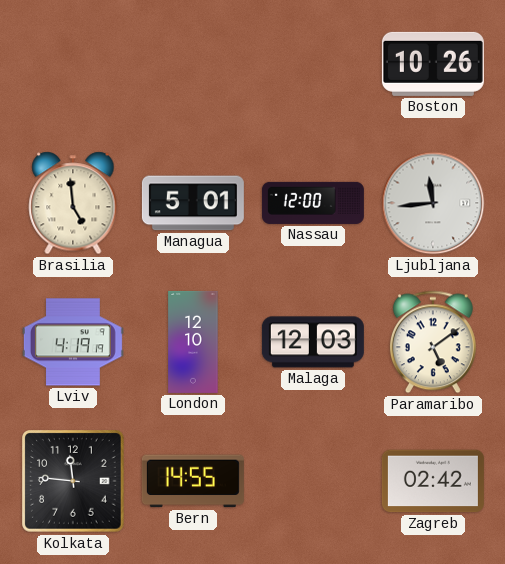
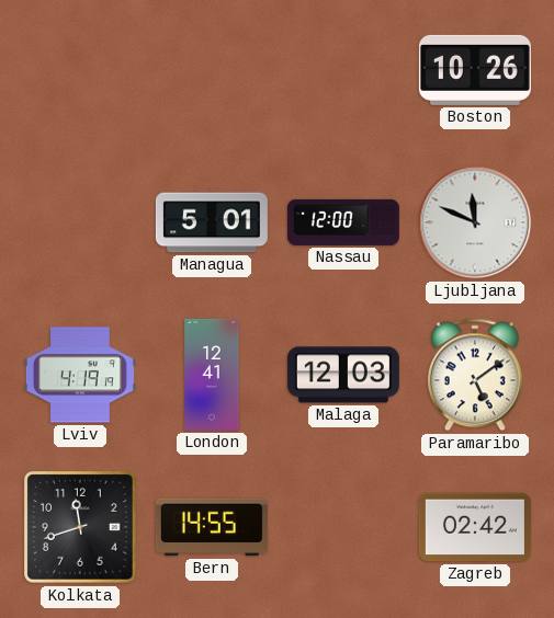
Brasilia: 4:59 -> none
Ljubljana: 11:44 -> 11:49
London: 12:10 -> 12:41
Kolkata: 11:46 -> 11:42
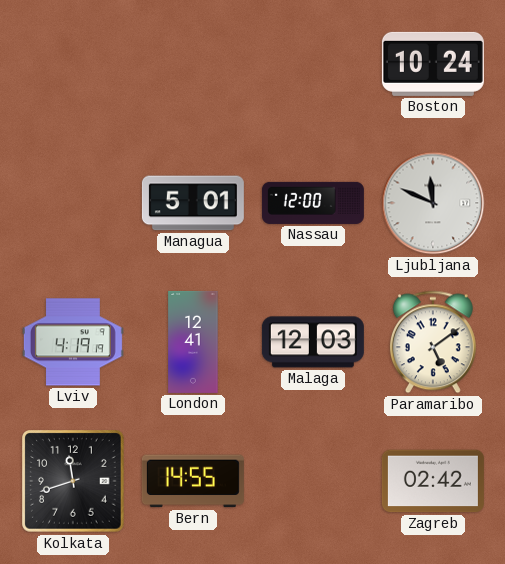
Boston: 10:26 -> 10:24
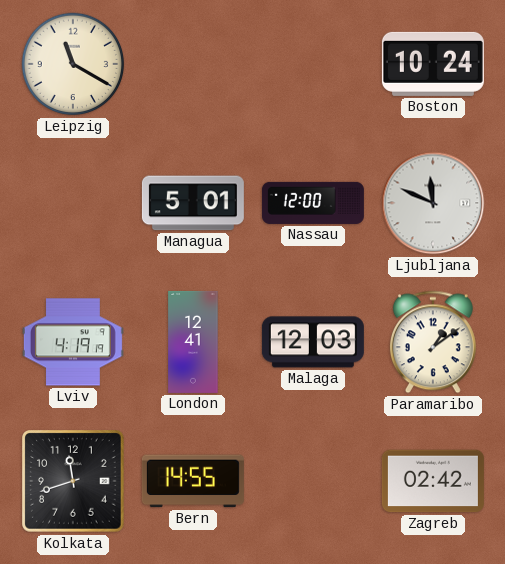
Leipzig: none -> 11:20
Paramaribo: 5:09 -> 1:09
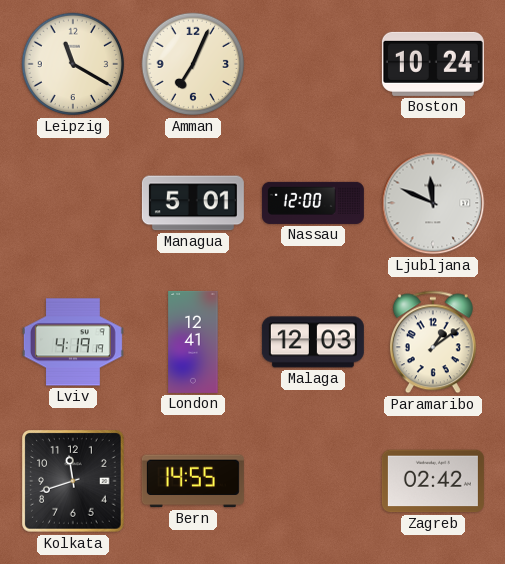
Amman: none -> 7:04
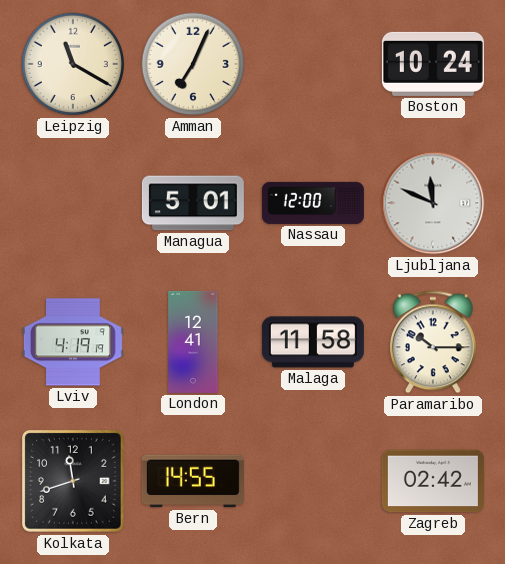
Malaga: 12:03 -> 11:58
Paramaribo: 1:09 -> 10:15
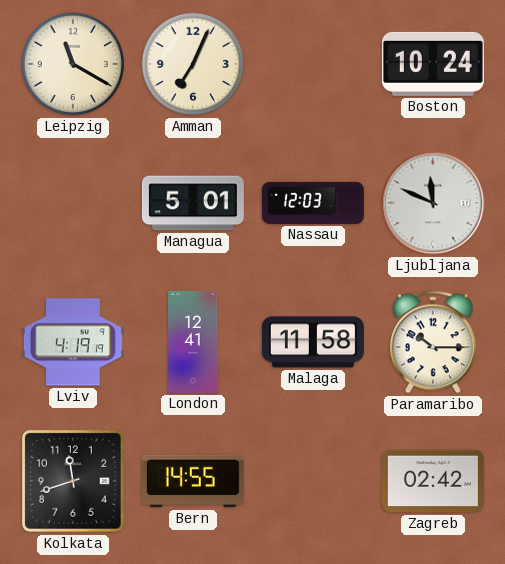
Nassau: 12:00 -> 12:03
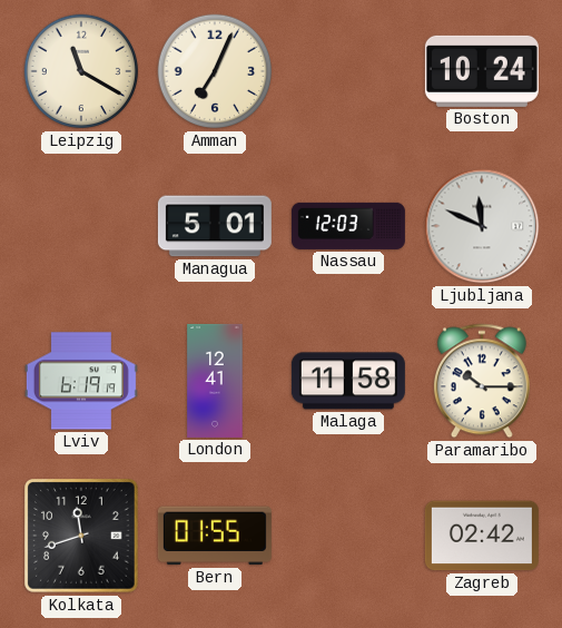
Lviv: 4:19 -> 6:19
Bern: 14:55 -> 01:55
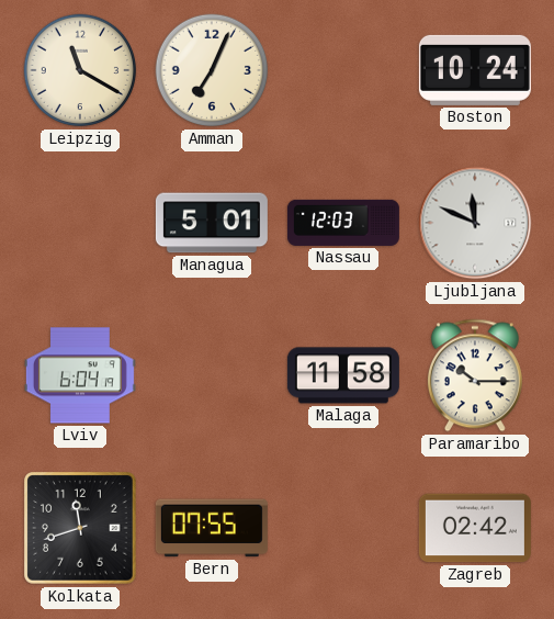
Lviv: 6:19 -> 6:04
London: 12:41 -> none
Bern: 01:55 -> 07:55
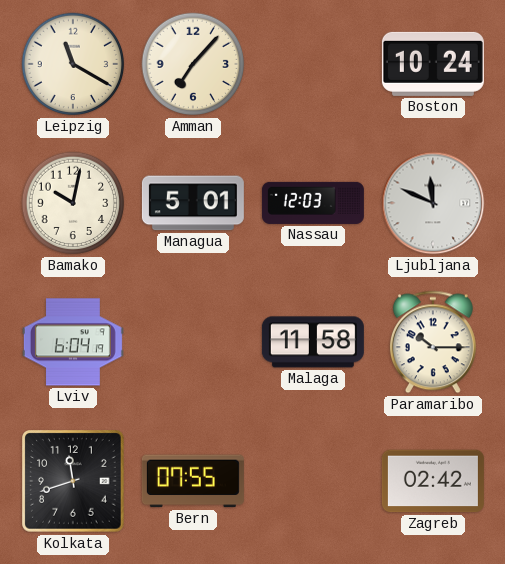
Amman: 7:04 -> 7:07
Bamako: none -> 10:02
